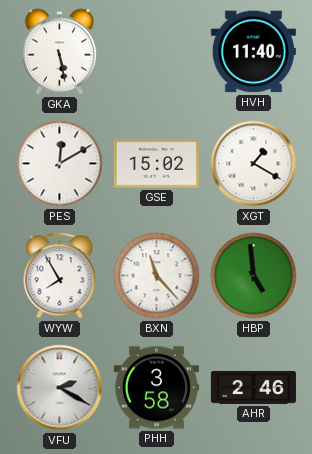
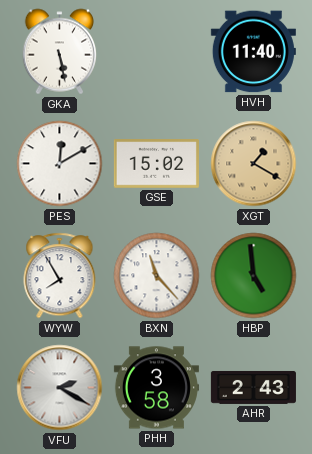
XGT dial: white -> champagne
AHR: 2:46 -> 2:43
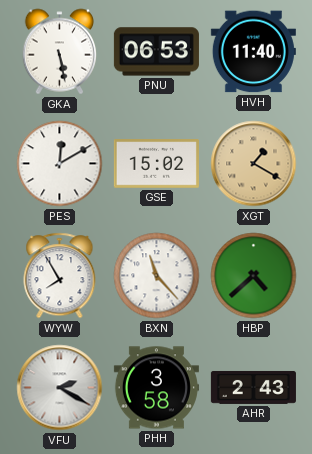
PNU: none -> 06:53
HBP: 4:59 -> 4:38
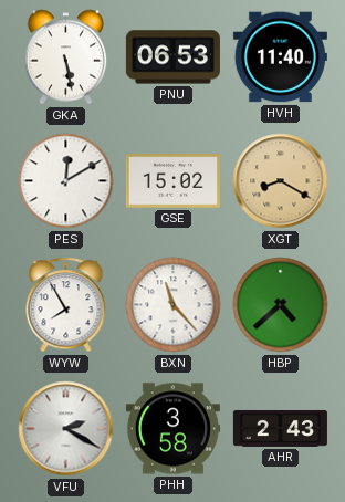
XGT: 1:20 -> 8:20
